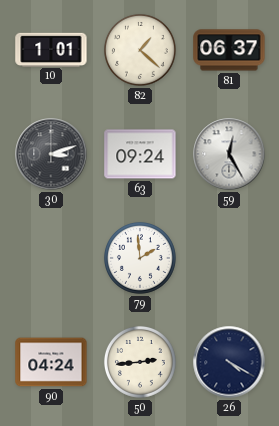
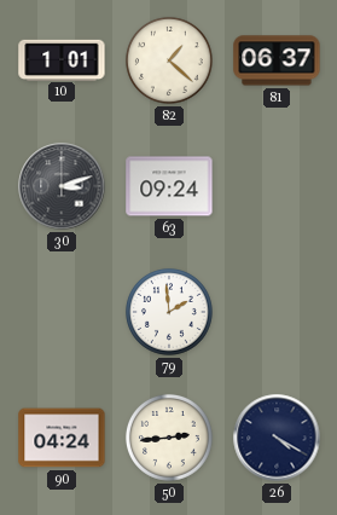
59: 12:25 -> none
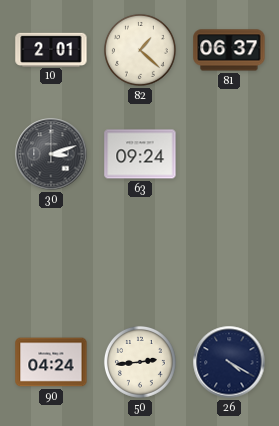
10: 1:01 -> 2:01
79: 1:59 -> none
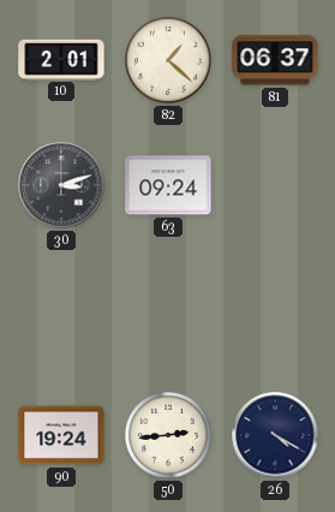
90: 04:24 -> 19:24
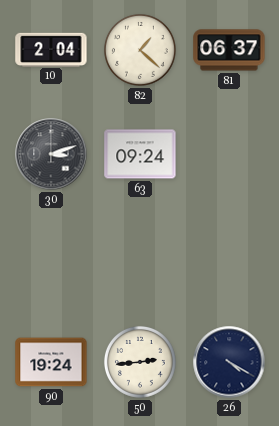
10: 2:01 -> 2:04
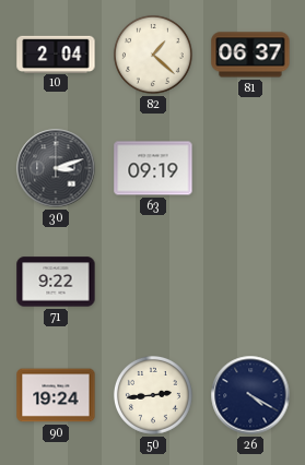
63: 09:24 -> 09:19
71: none -> 9:22
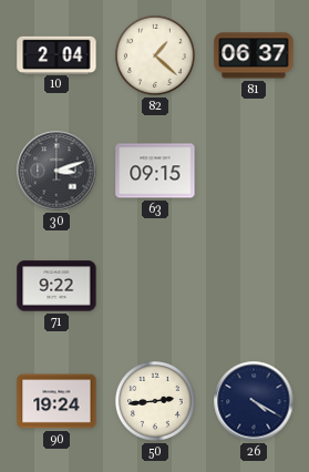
63: 09:19 -> 09:15
